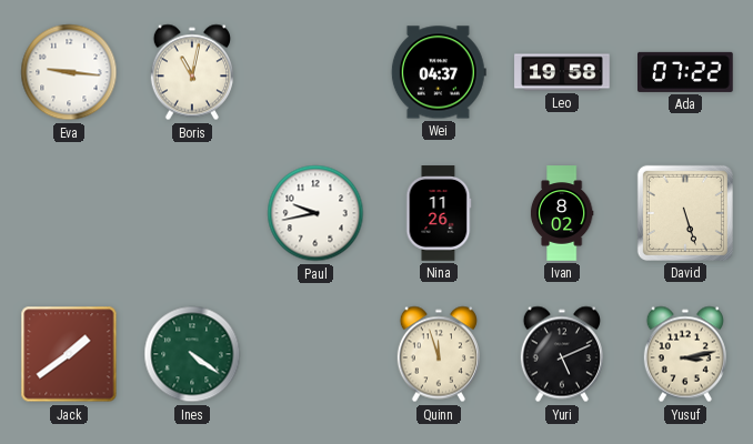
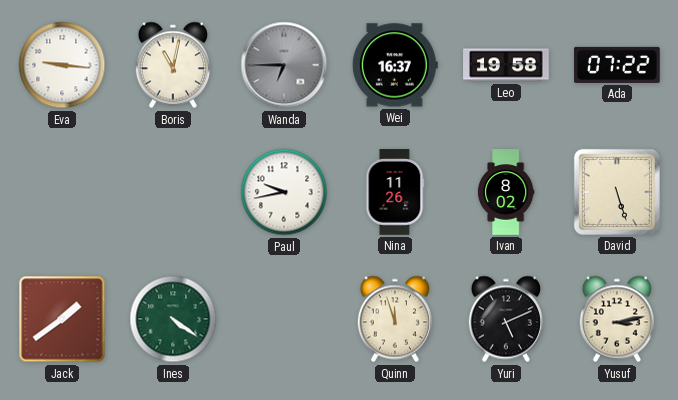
Wanda: none -> 6:45
Wei: 04:37 -> 16:37
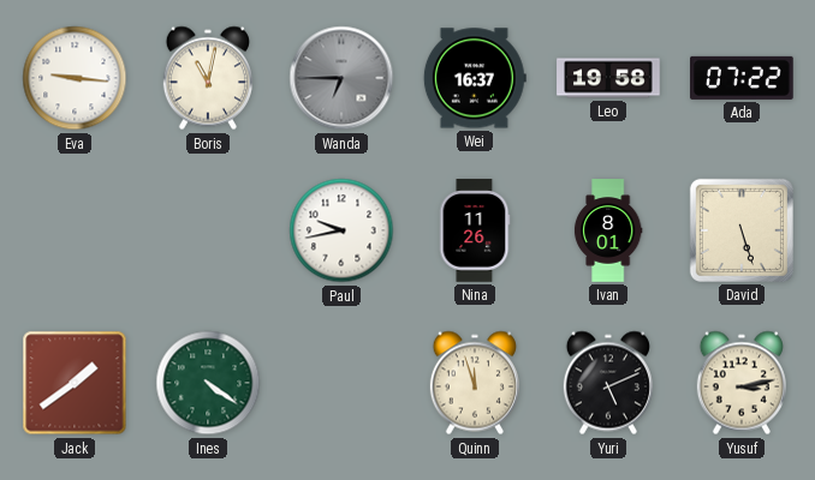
Ivan: 8:02 -> 8:01
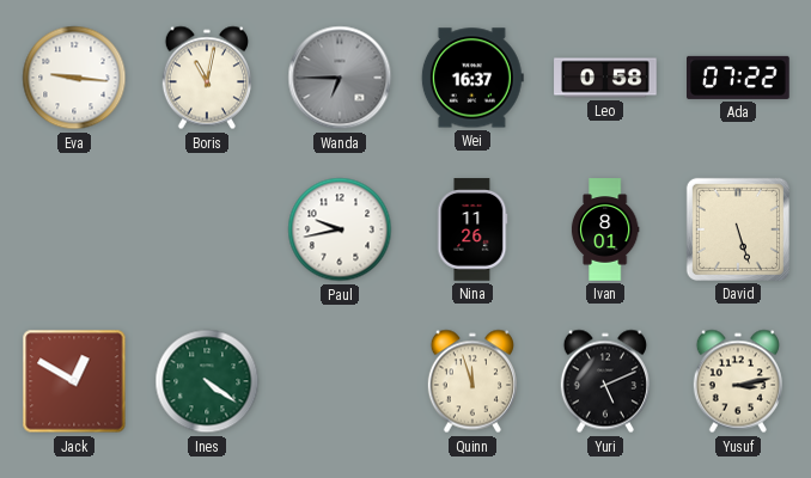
Leo: 19:58 -> 0:58
Jack: 1:39 -> 12:50
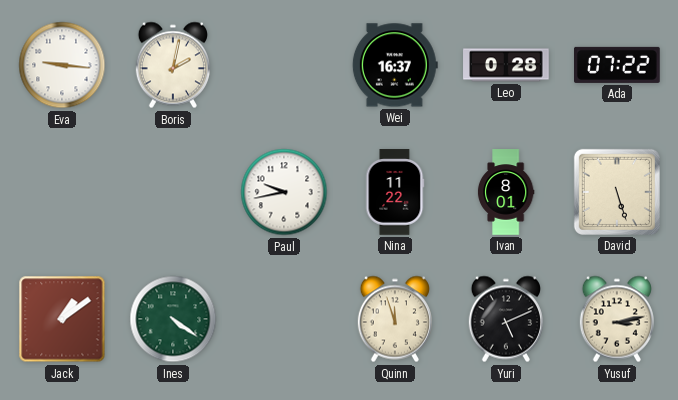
Boris: 11:02 -> 2:02
Wanda: 6:45 -> none
Leo: 0:58 -> 0:28
Nina: 11:26 -> 11:22
Jack: 12:50 -> 1:09
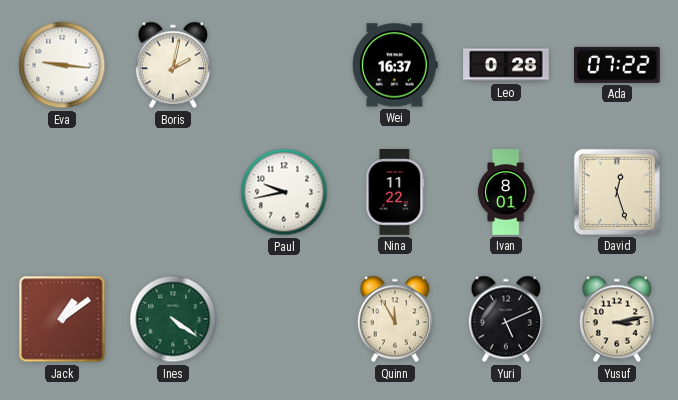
David: 5:27 -> 12:27
Quinn: 11:57 -> 11:55
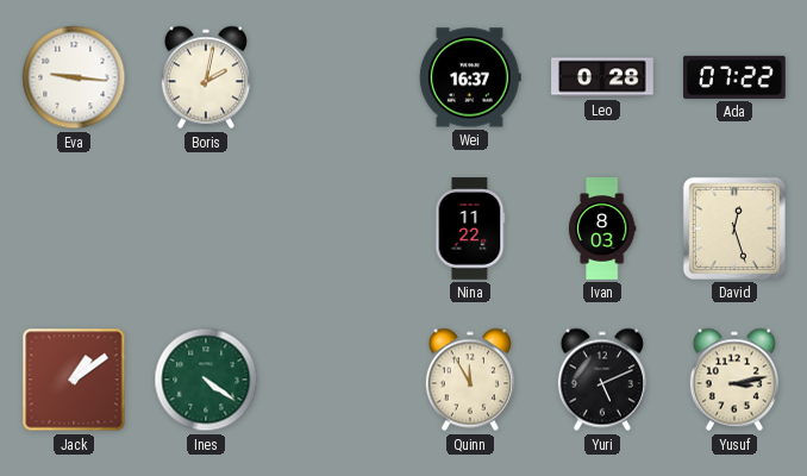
Paul: 9:43 -> none
Ivan: 8:01 -> 8:03
